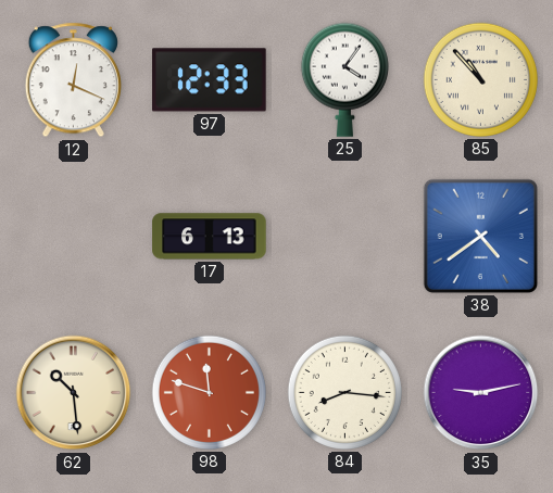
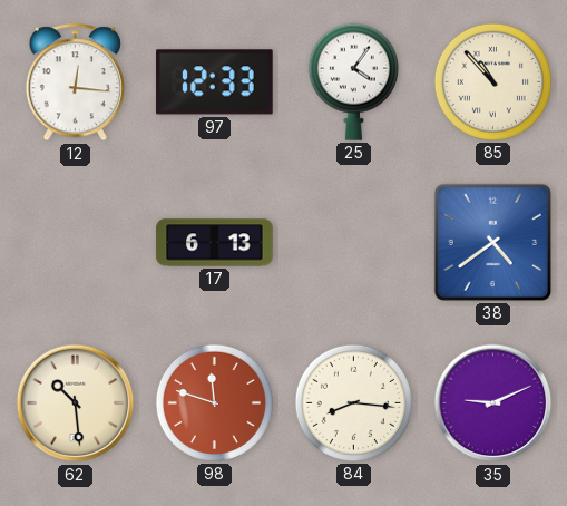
12: 12:19 -> 12:16
35: 9:13 -> 9:11
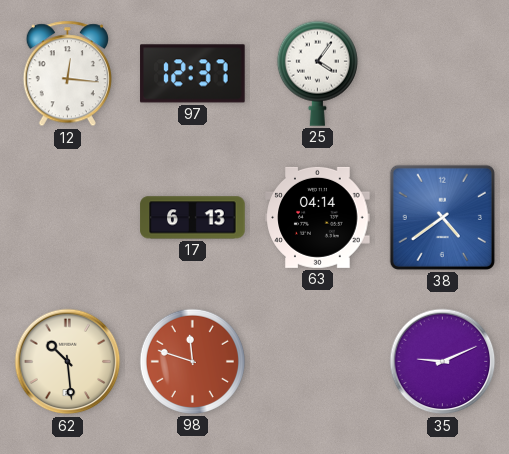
97: 12:33 -> 12:37
85: 10:53 -> none
63: none -> 04:14
84: 8:16 -> none
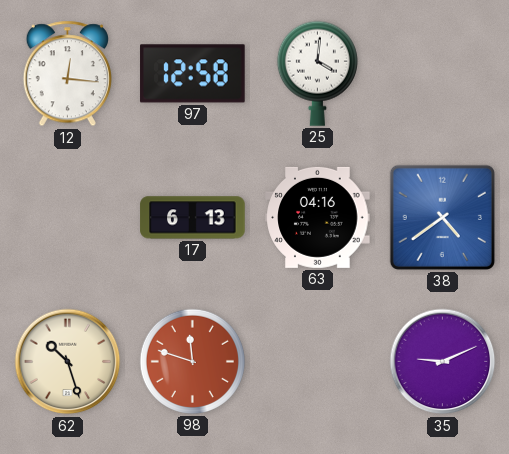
97: 12:37 -> 12:58
25: 4:06 -> 4:01
63: 04:14 -> 04:16
62: 10:29 -> 10:27
